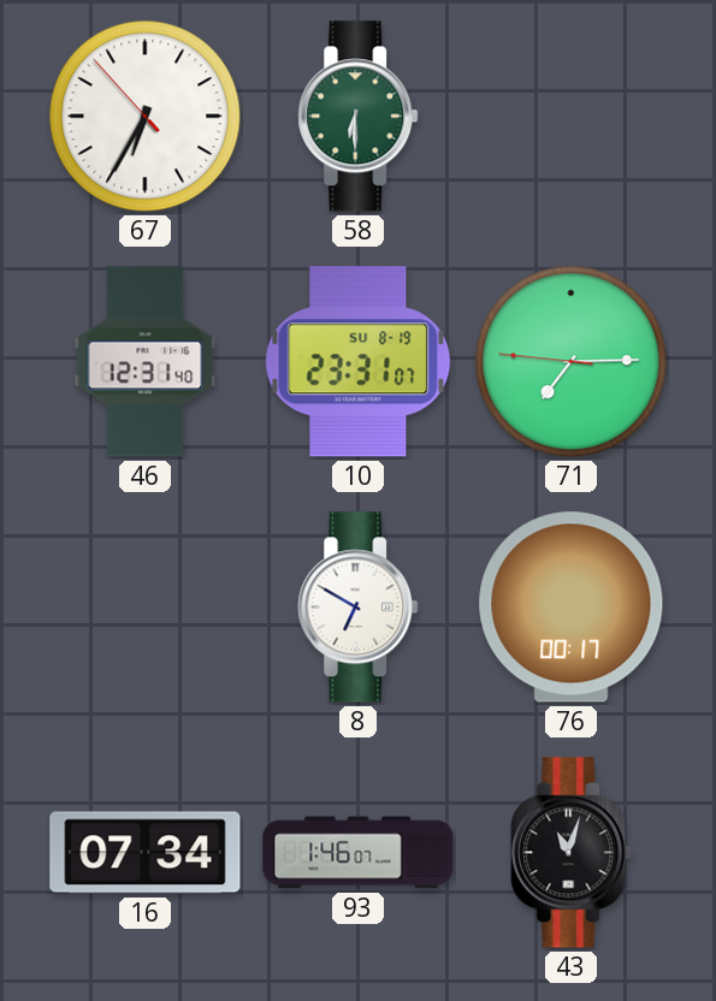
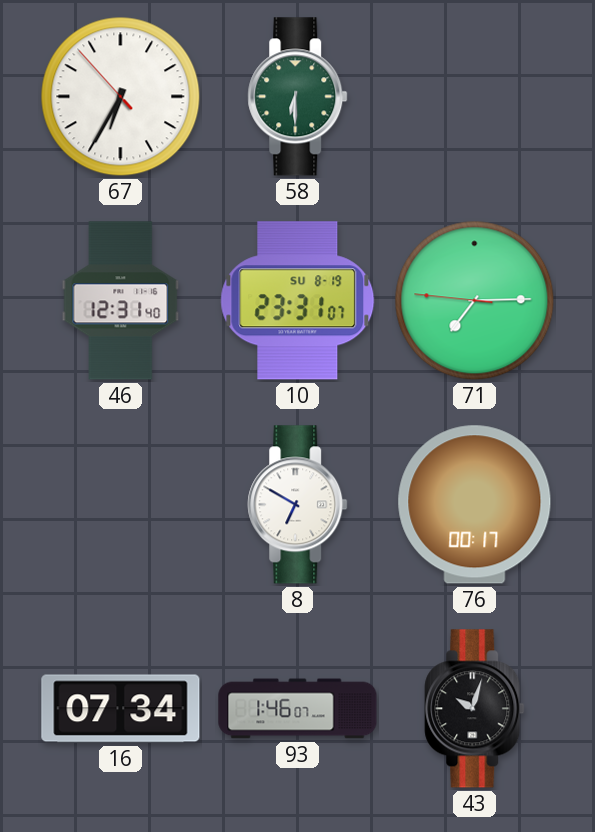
43: 11:03 -> 10:03
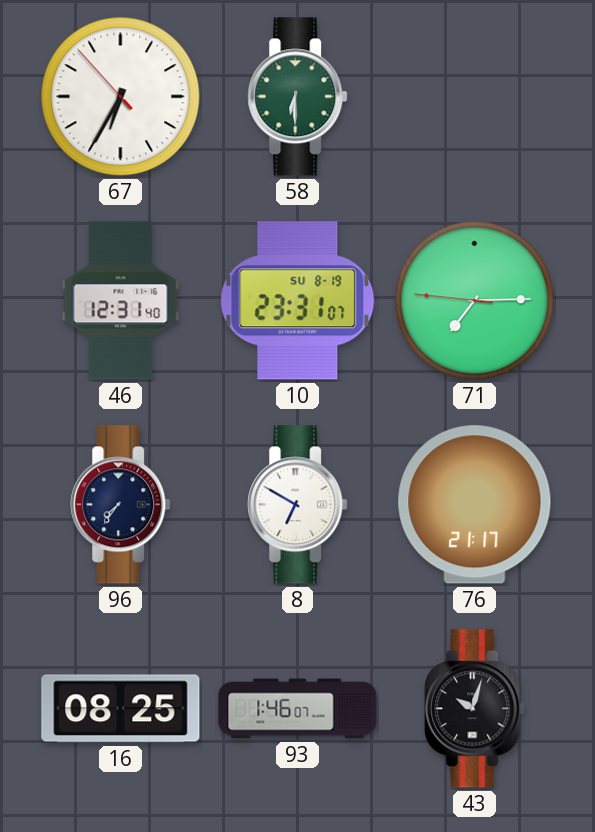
96: none -> 7:36
76: 00:17 -> 21:17
16: 07:34 -> 08:25
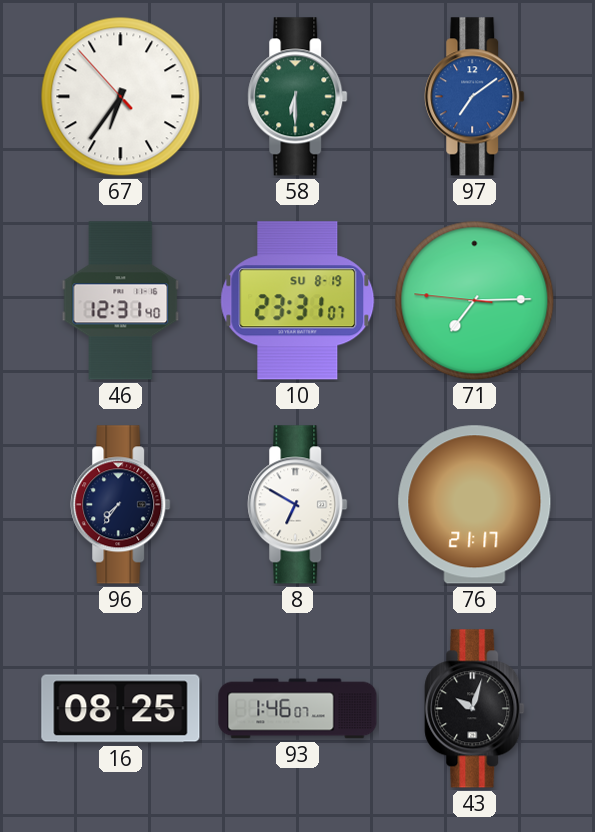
67: 6:34 -> 6:35
97: none -> 7:09
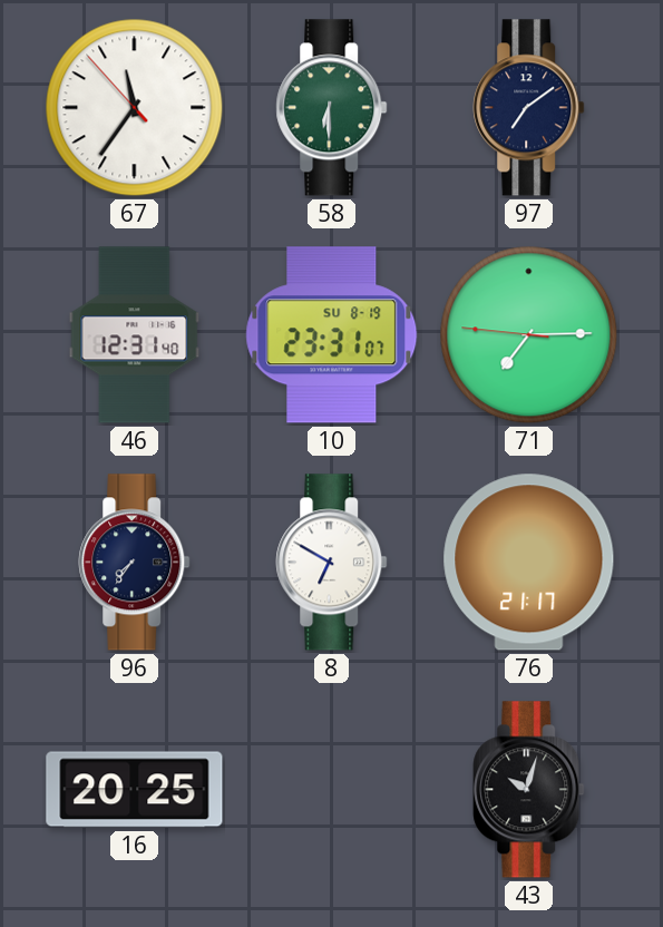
67: 6:35 -> 11:35
97 dial: blue -> navy
16: 08:25 -> 20:25
93: 1:46 -> none
